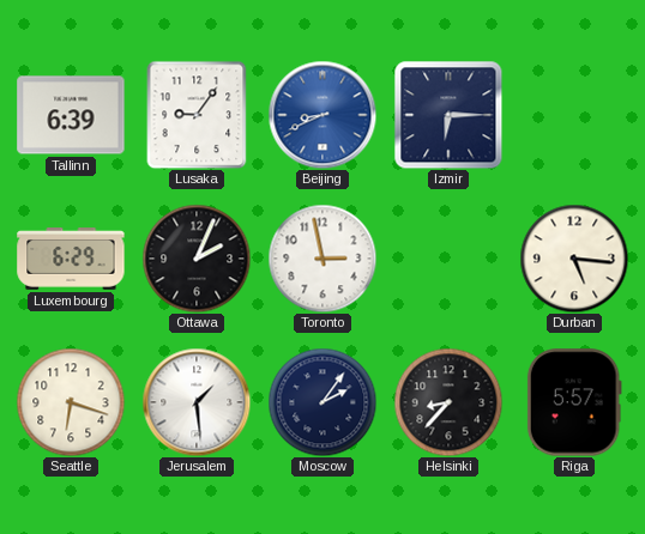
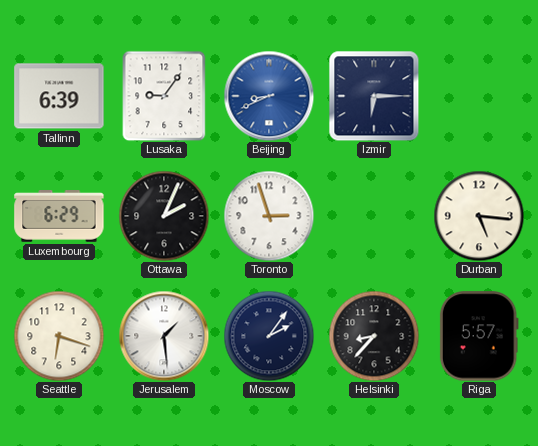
Toronto: 2:58 -> 2:57
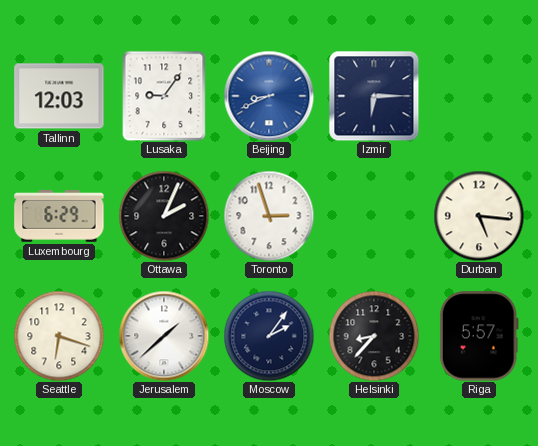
Tallinn: 6:39 -> 12:03
Jerusalem: 1:29 -> 1:38
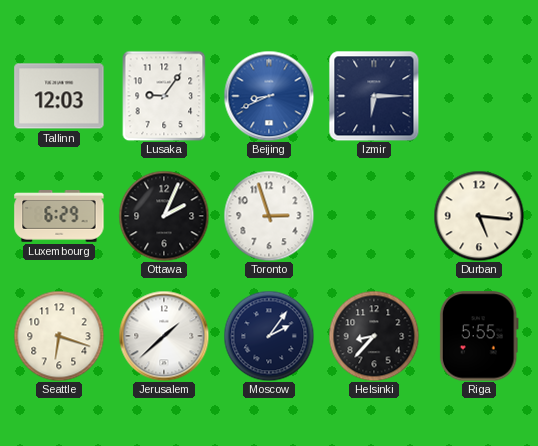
Riga: 5:57 -> 5:55
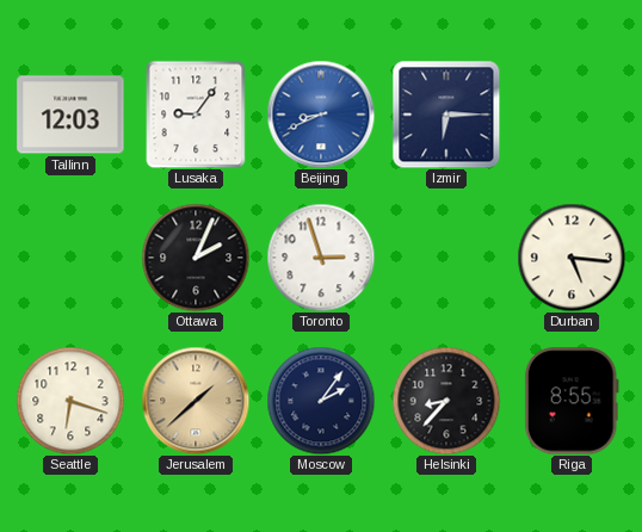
Luxembourg: 6:29 -> none
Jerusalem dial: white -> champagne
Riga: 5:55 -> 8:55
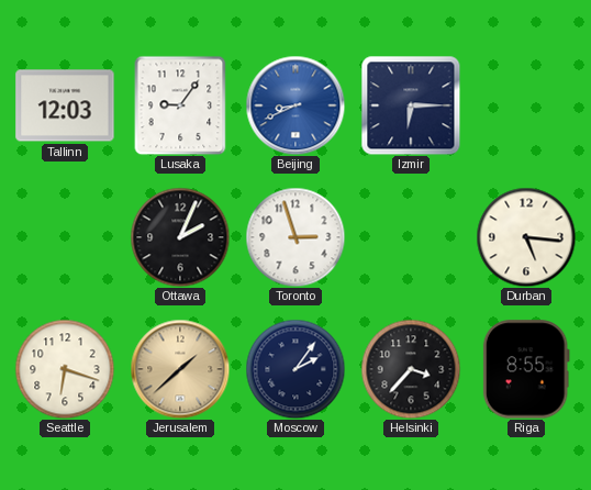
Helsinki: 8:37 -> 3:37
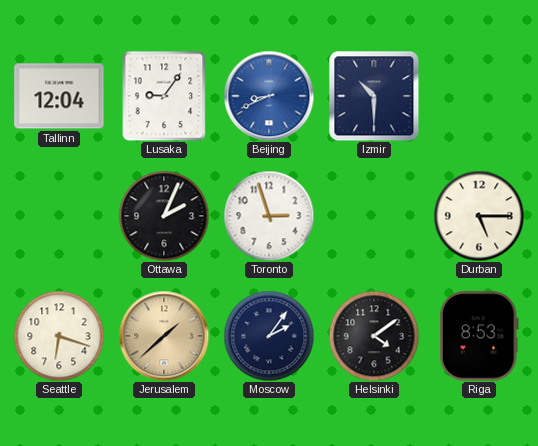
Tallinn: 12:03 -> 12:04
Izmir: 6:15 -> 10:30
Durban: 5:16 -> 5:15
Helsinki: 3:37 -> 4:09
Riga: 8:55 -> 8:53
